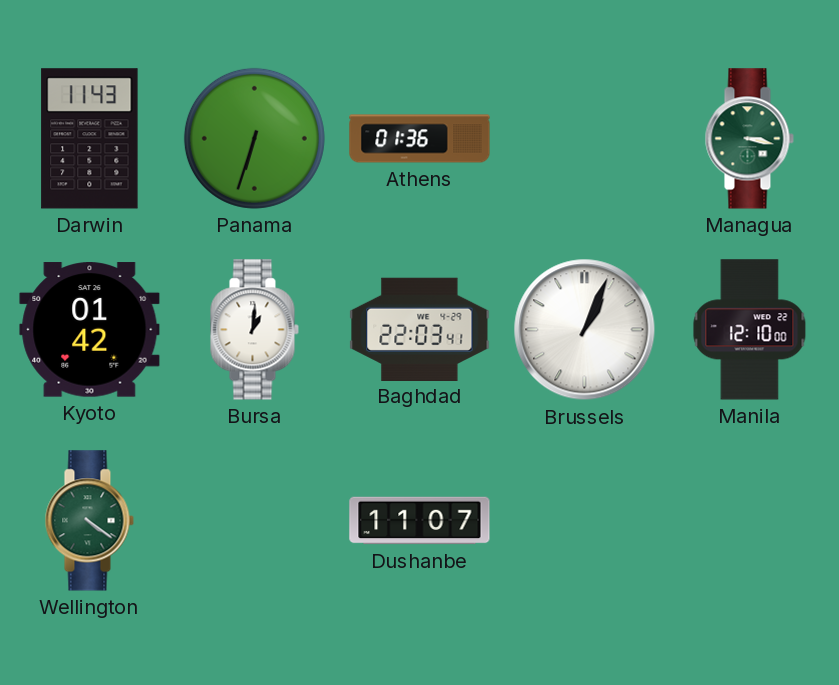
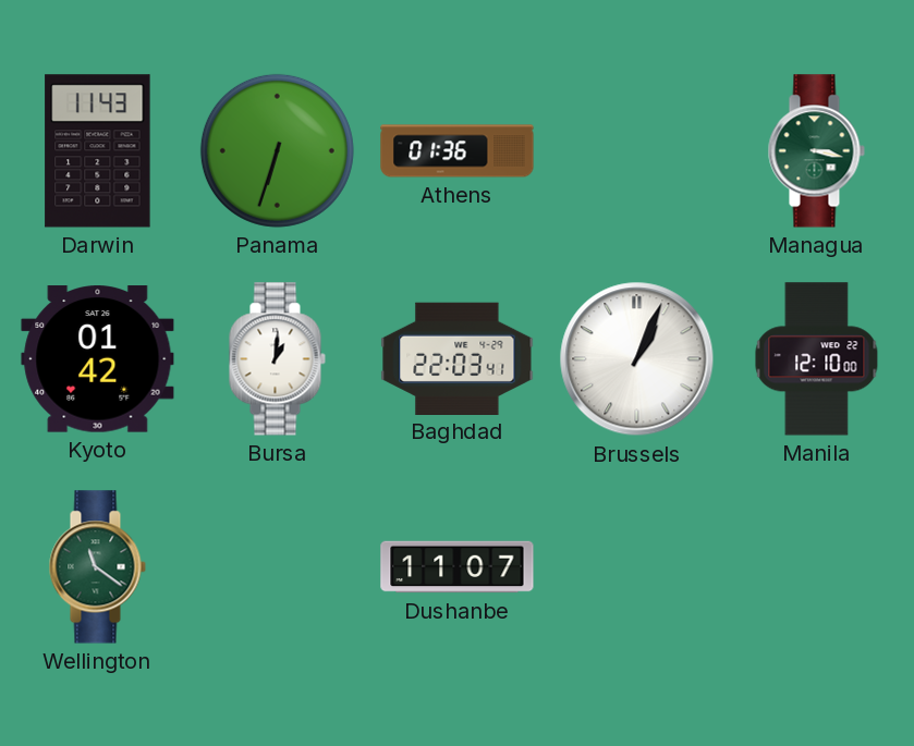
Wellington: 4:21 -> 11:21
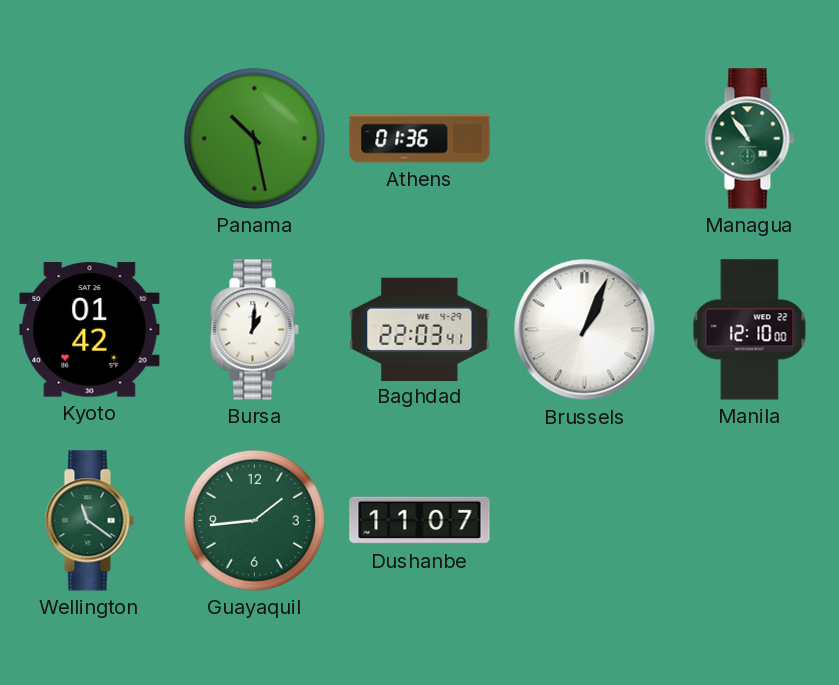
Darwin: 11:43 -> none
Panama: 6:33 -> 10:28
Managua: 3:17 -> 10:54
Guayaquil: none -> 1:44
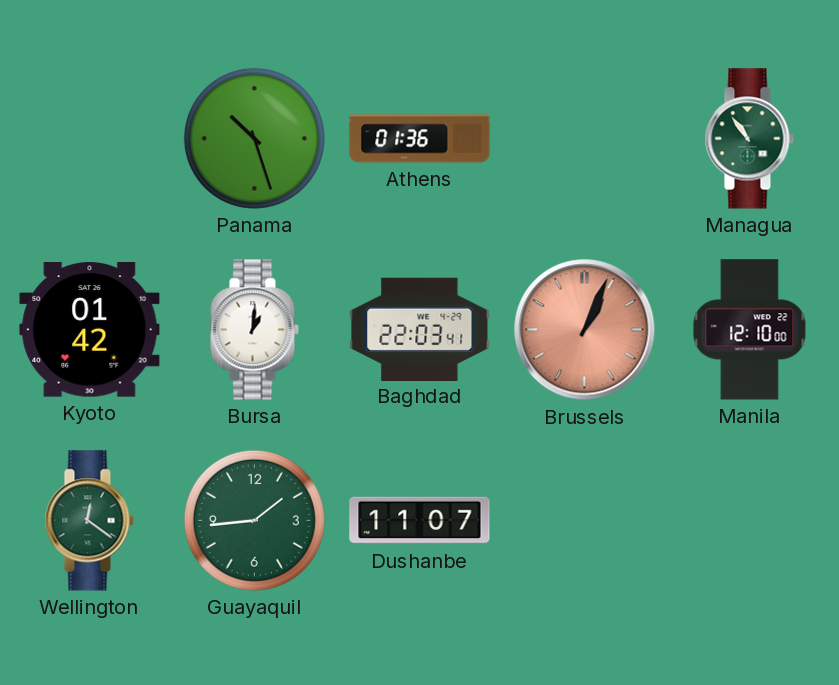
Panama: 10:28 -> 10:27
Brussels dial: white -> salmon
Wellington: 11:21 -> 12:21
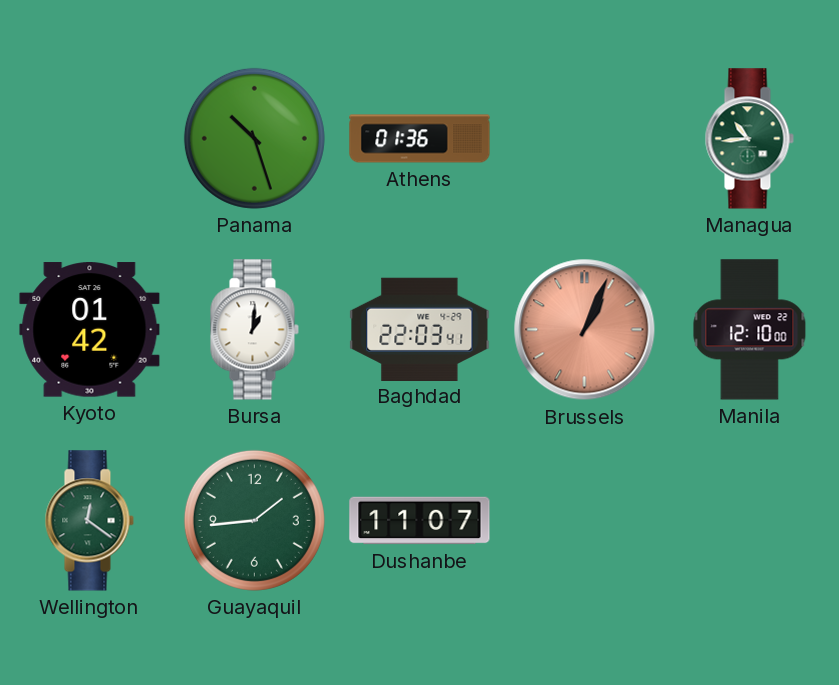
Managua: 10:54 -> 10:44
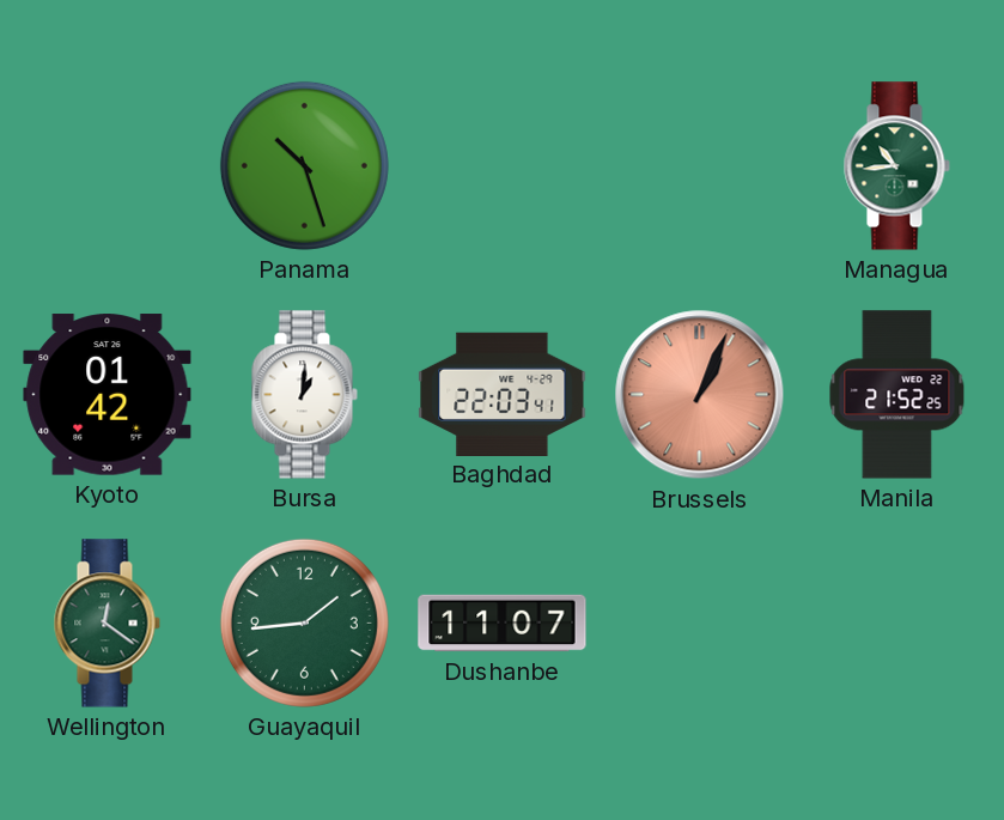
Athens: 01:36 -> none
Manila: 12:10 -> 21:52
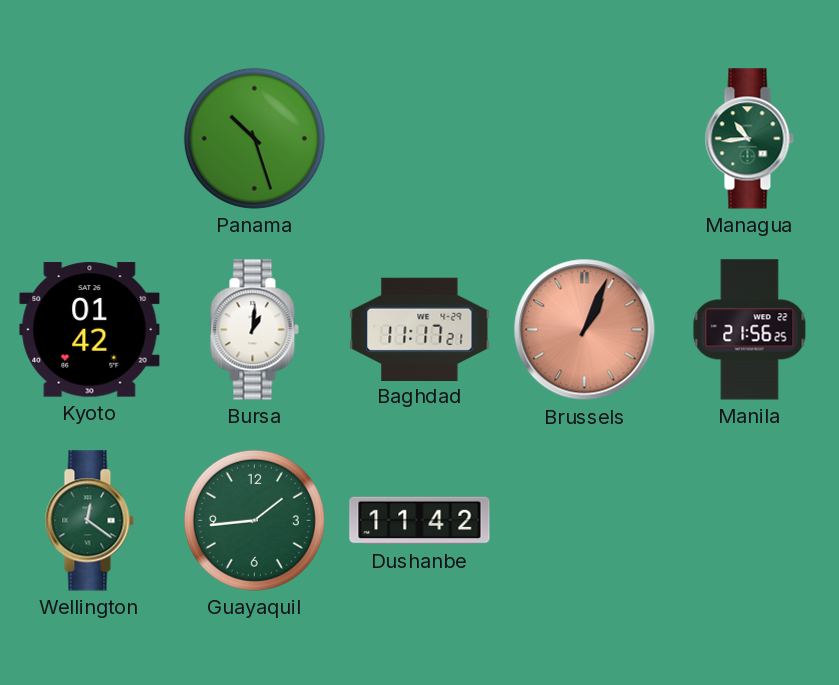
Baghdad: 22:03 -> 11:17
Manila: 21:52 -> 21:56
Dushanbe: 11:07 -> 11:42
